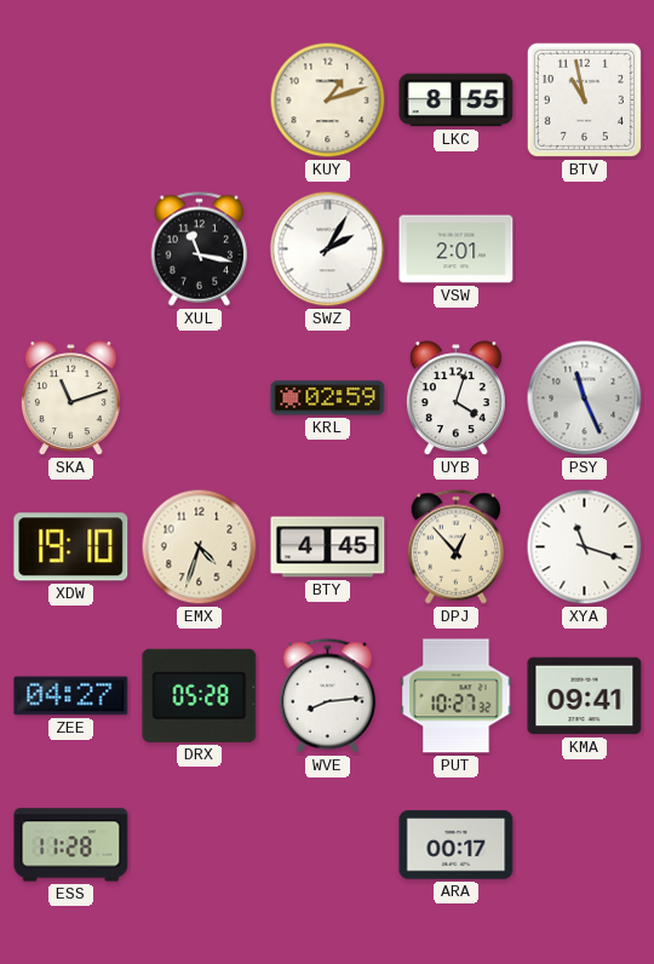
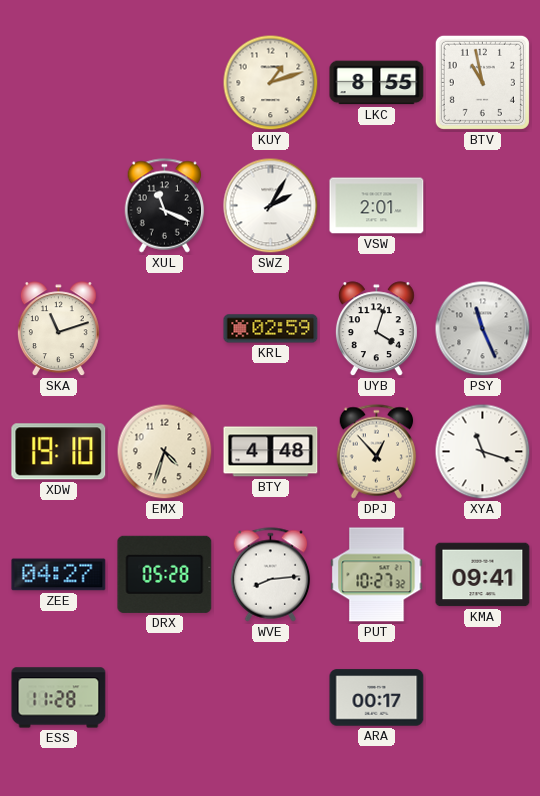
XUL: 11:17 -> 11:19
BTY: 4:45 -> 4:48
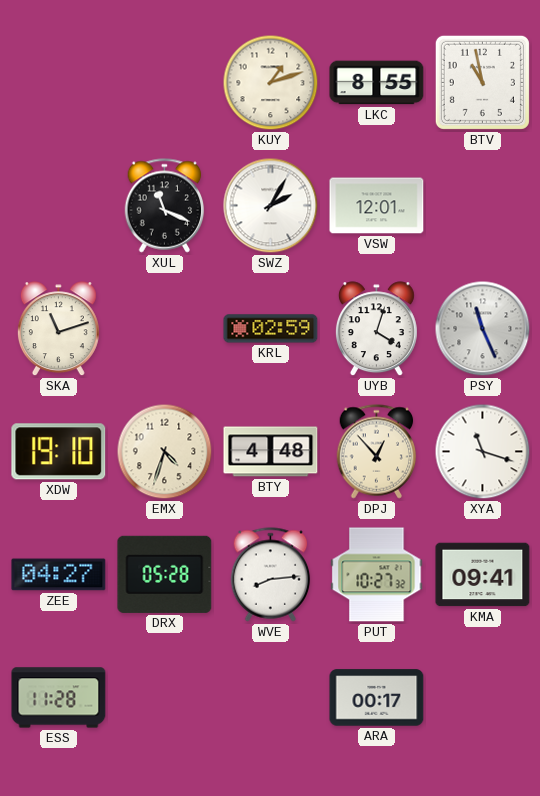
VSW: 2:01 -> 12:01
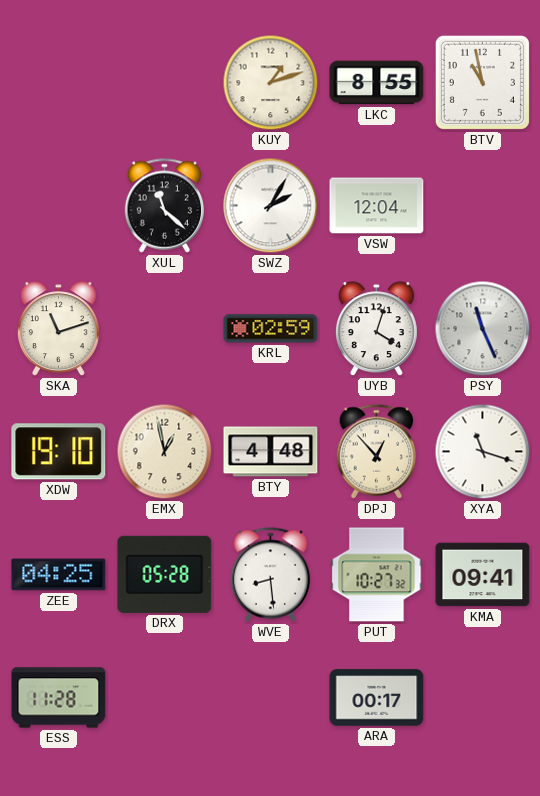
XUL: 11:19 -> 11:22
VSW: 12:01 -> 12:04
EMX: 4:33 -> 12:58
ZEE: 04:27 -> 04:25
WVE: 8:14 -> 8:29
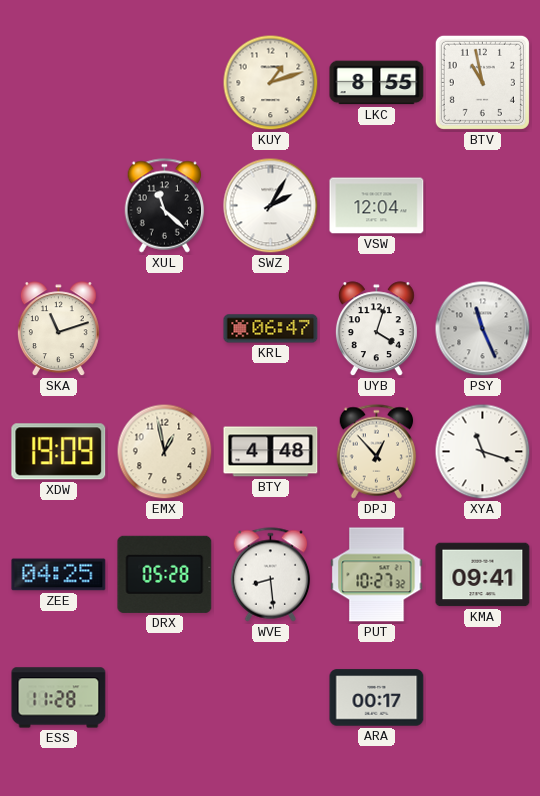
KRL: 02:59 -> 06:47
XDW: 19:10 -> 19:09
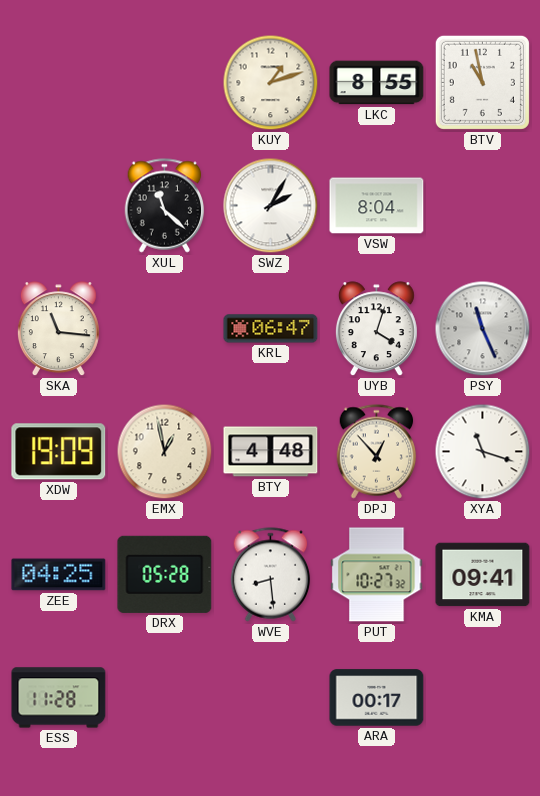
VSW: 12:04 -> 8:04
SKA: 11:12 -> 11:16
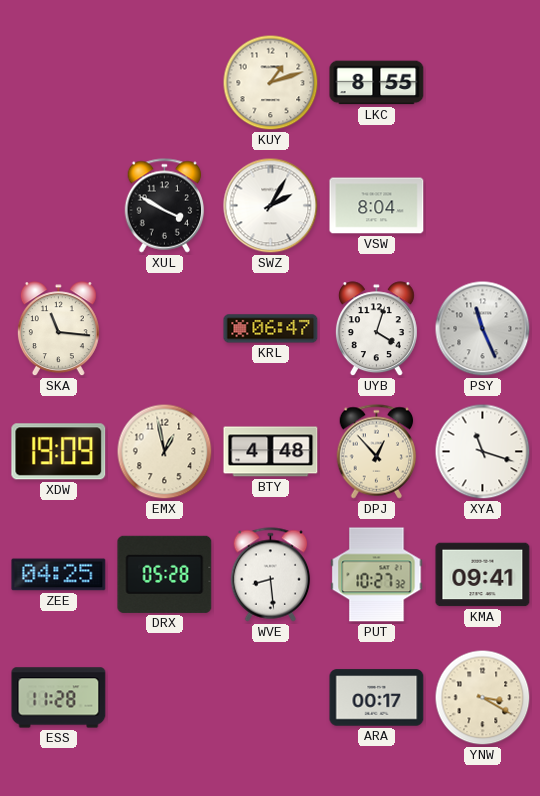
BTV: 10:58 -> none
XUL: 11:22 -> 3:50
YNW: none -> 3:20
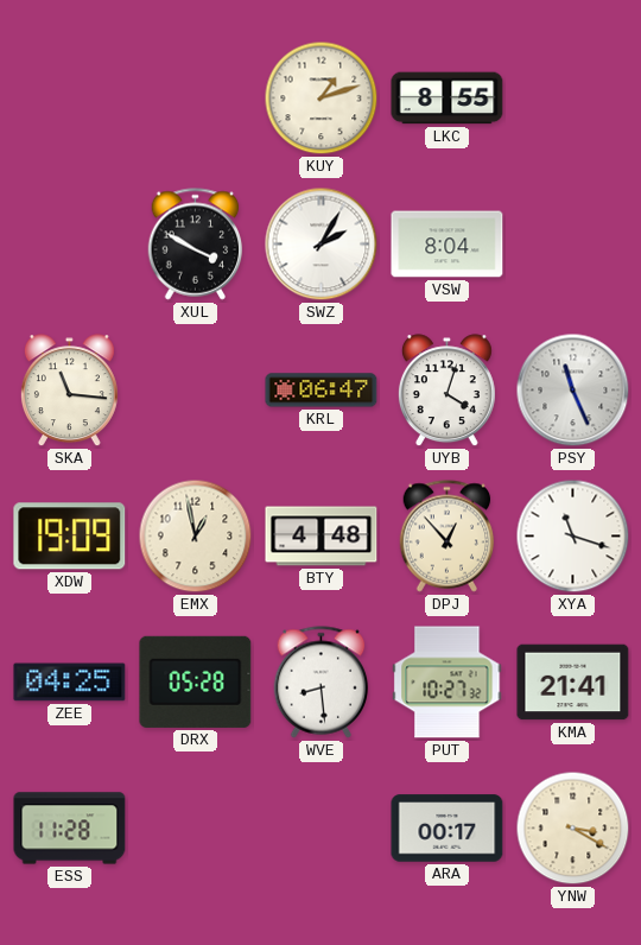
KMA: 09:41 -> 21:41
